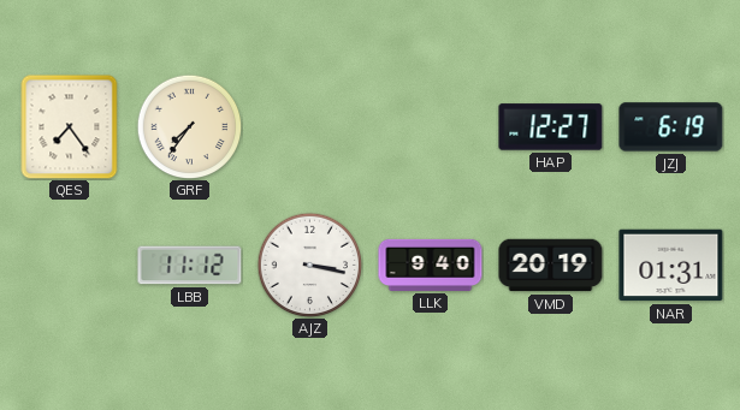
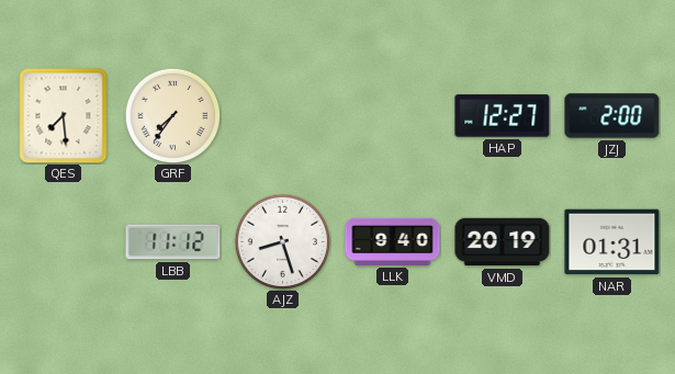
QES: 7:24 -> 7:29
JZJ: 6:19 -> 2:00
AJZ: 3:17 -> 8:27
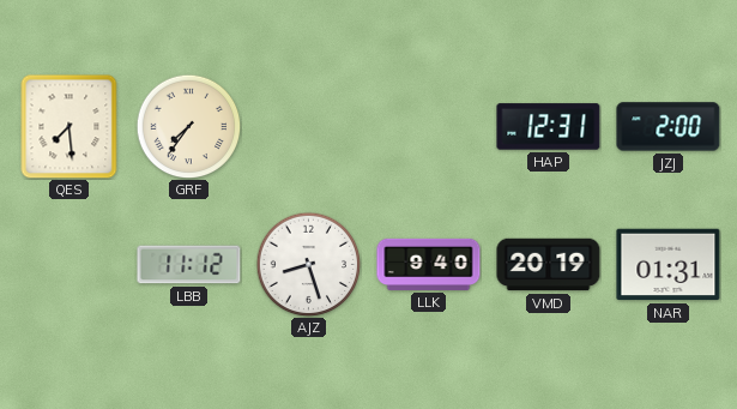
HAP: 12:27 -> 12:31
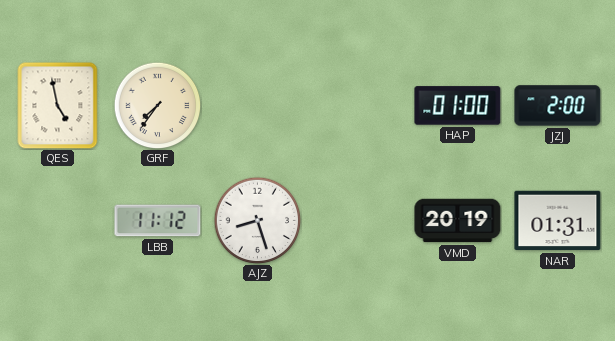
QES: 7:29 -> 4:58
HAP: 12:31 -> 01:00
LLK: 9:40 -> none
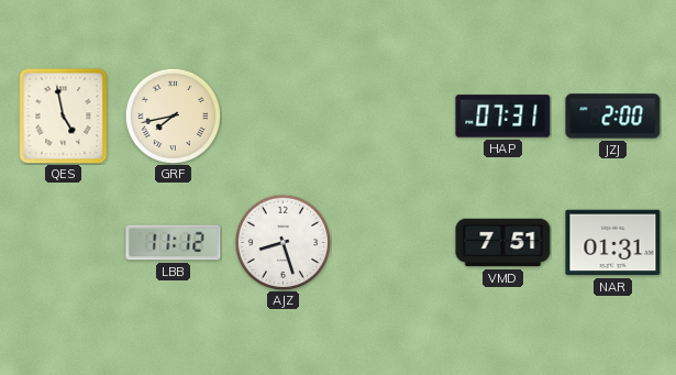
GRF: 7:36 -> 7:43
HAP: 01:00 -> 07:31
VMD: 20:19 -> 7:51
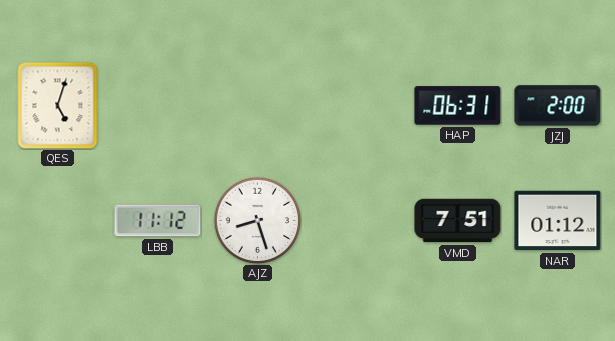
QES: 4:58 -> 5:03
GRF: 7:43 -> none
HAP: 07:31 -> 06:31
NAR: 01:31 -> 01:12
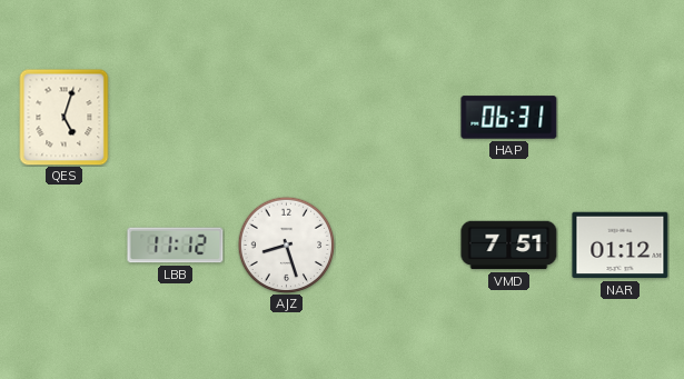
JZJ: 2:00 -> none
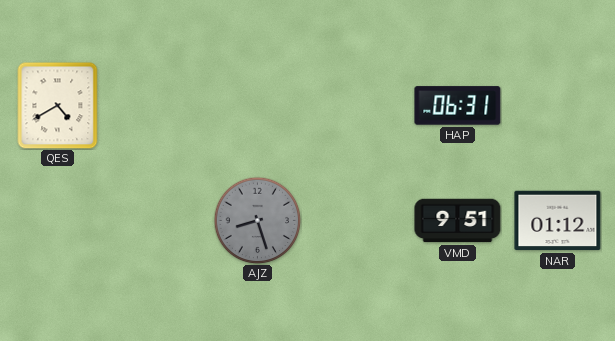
QES: 5:03 -> 4:40
LBB: 11:12 -> none
AJZ dial: white -> grey
VMD: 7:51 -> 9:51
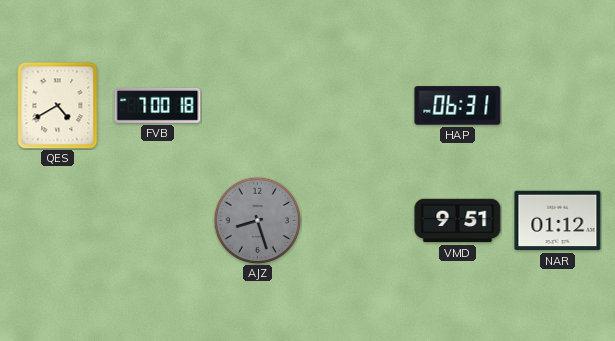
FVB: none -> 7:00
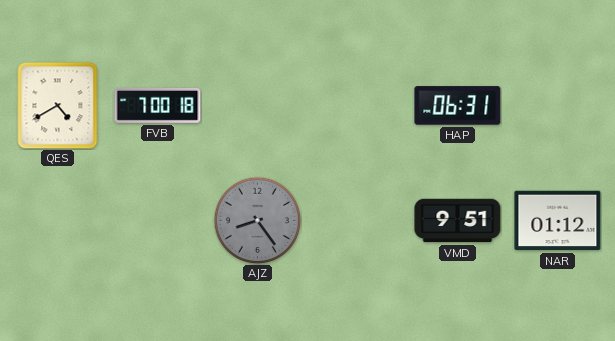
AJZ: 8:27 -> 8:24
